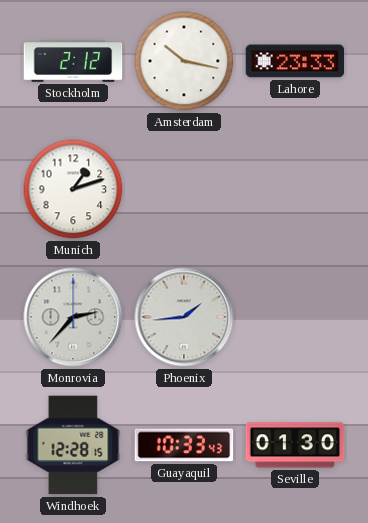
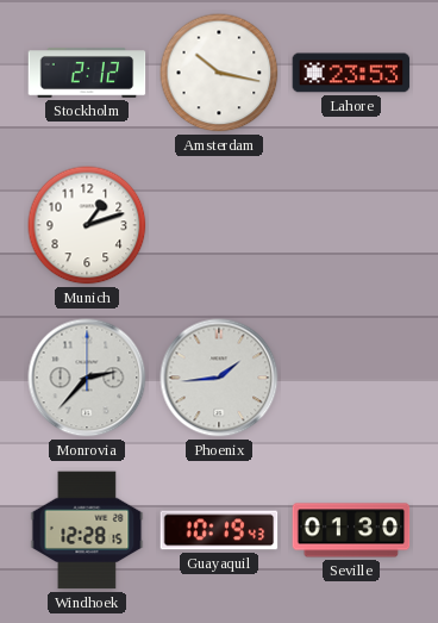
Lahore: 23:33 -> 23:53
Guayaquil: 10:33 -> 10:19
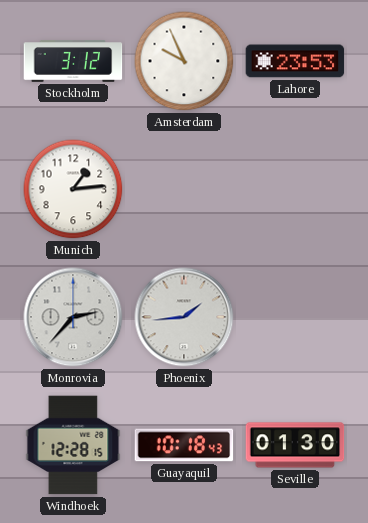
Stockholm: 2:12 -> 3:12
Amsterdam: 10:17 -> 9:56
Munich: 1:12 -> 1:14
Guayaquil: 10:19 -> 10:18
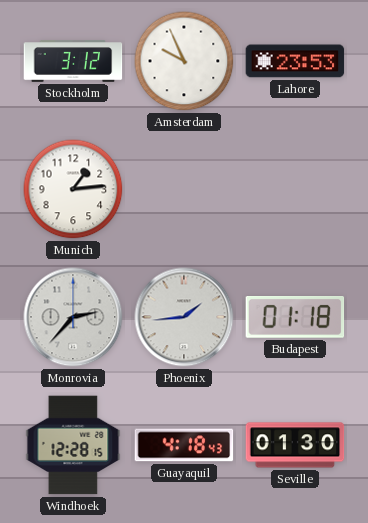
Budapest: none -> 01:18
Guayaquil: 10:18 -> 4:18
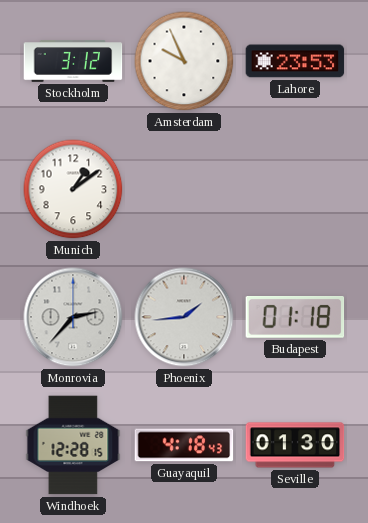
Munich: 1:14 -> 1:09
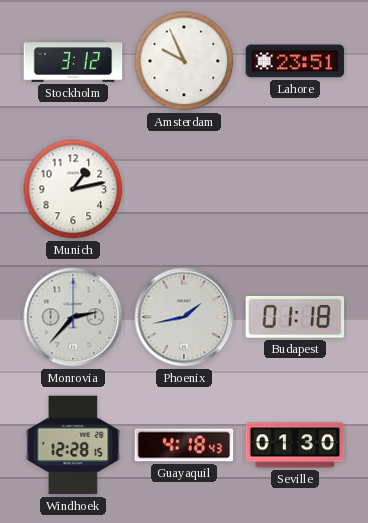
Lahore: 23:53 -> 23:51
Munich: 1:09 -> 1:13
Phoenix: 1:44 -> 1:43
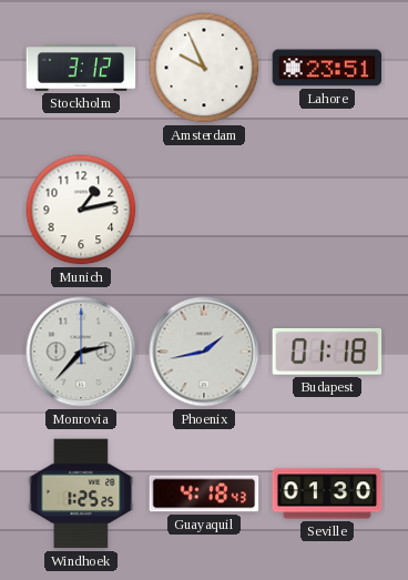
Windhoek: 12:28 -> 1:25
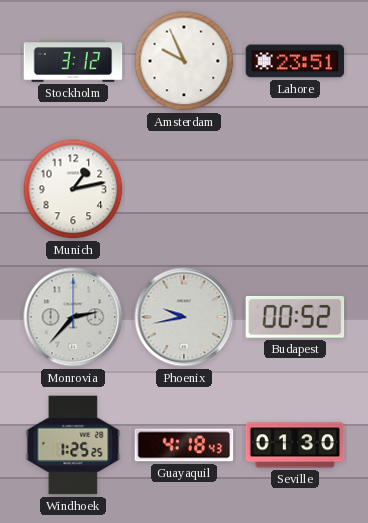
Phoenix: 1:43 -> 9:43
Budapest: 01:18 -> 00:52
